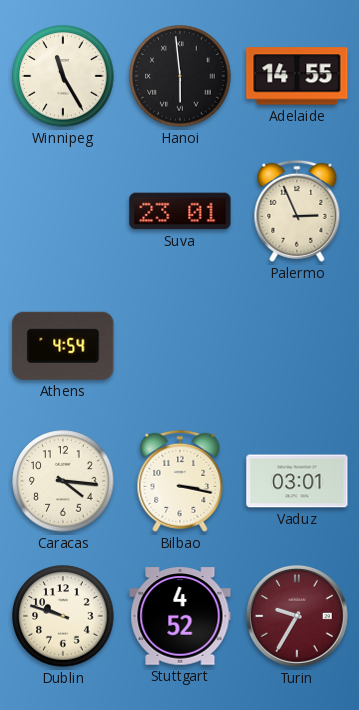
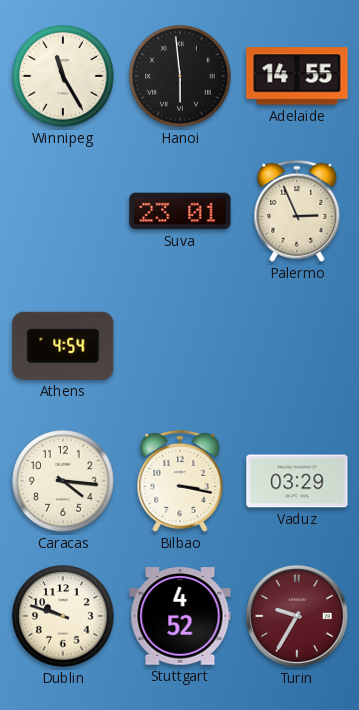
Vaduz: 03:01 -> 03:29
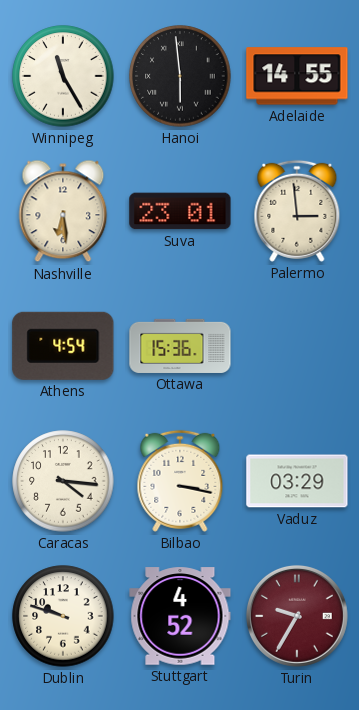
Nashville: none -> 6:29
Palermo: 2:56 -> 2:59
Ottawa: none -> 15:36
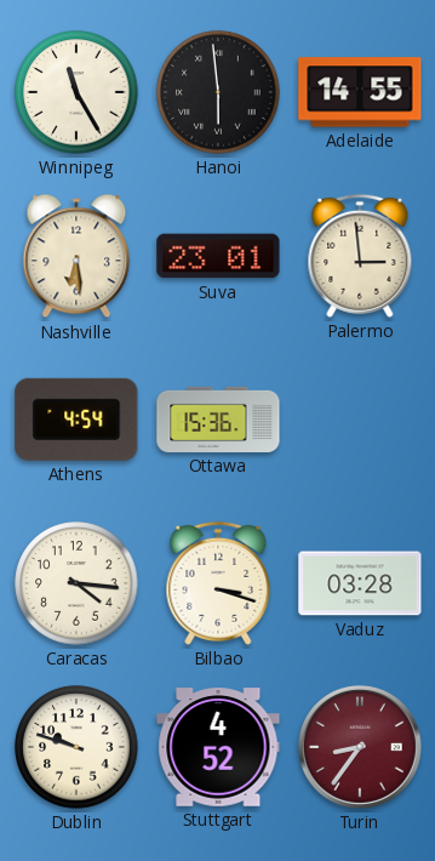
Bilbao: 3:17 -> 3:18
Vaduz: 03:29 -> 03:28
Turin: 9:35 -> 8:36
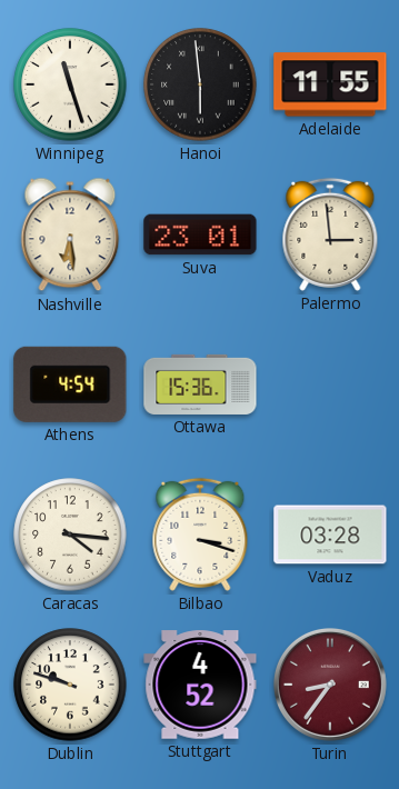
Winnipeg: 11:25 -> 11:27
Adelaide: 14:55 -> 11:55
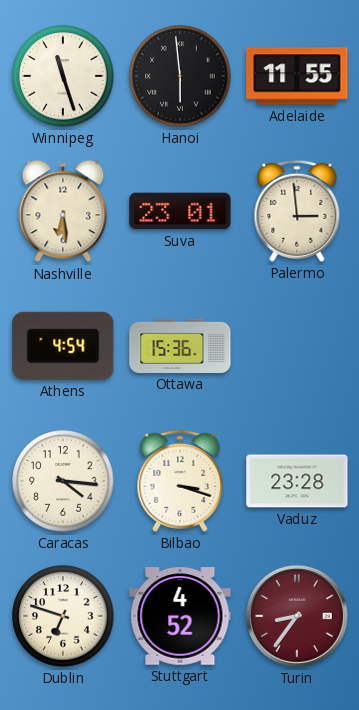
Vaduz: 03:28 -> 23:28
Dublin: 9:48 -> 6:48
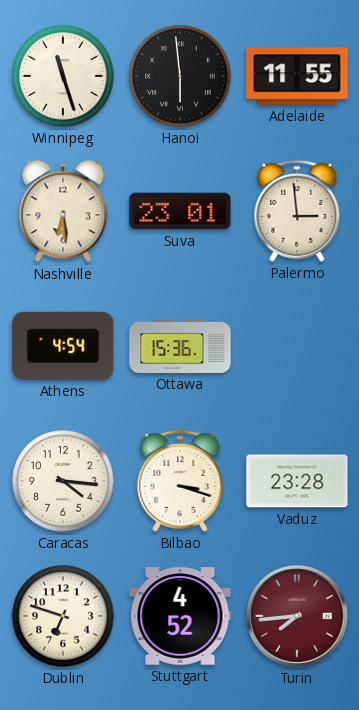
Turin: 8:36 -> 7:44
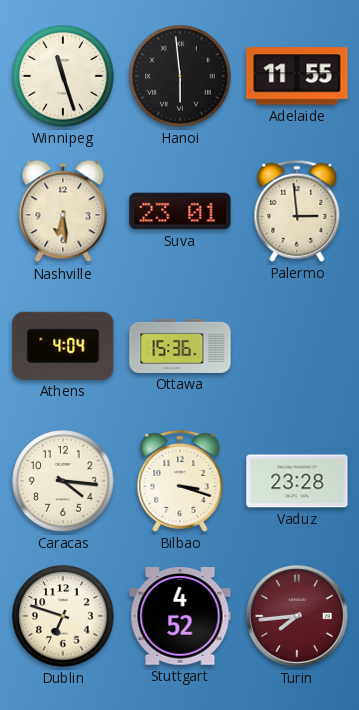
Athens: 4:54 -> 4:04
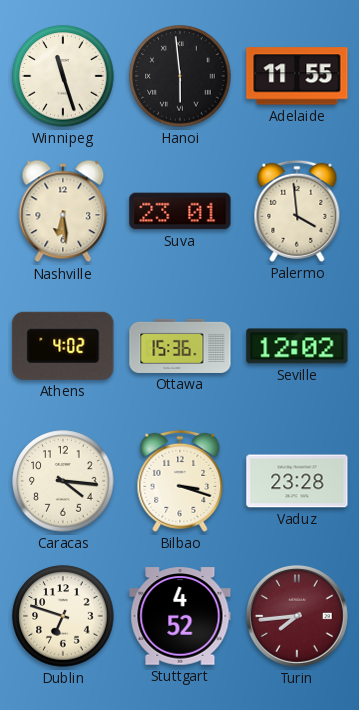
Palermo: 2:59 -> 3:59
Athens: 4:04 -> 4:02
Seville: none -> 12:02
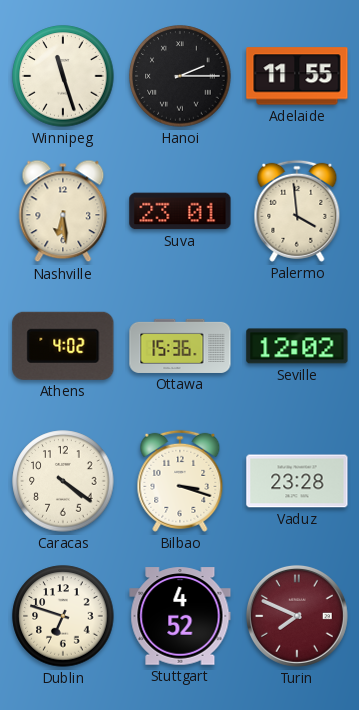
Hanoi: 5:59 -> 2:15
Caracas: 4:16 -> 4:21
Turin: 7:44 -> 7:49
